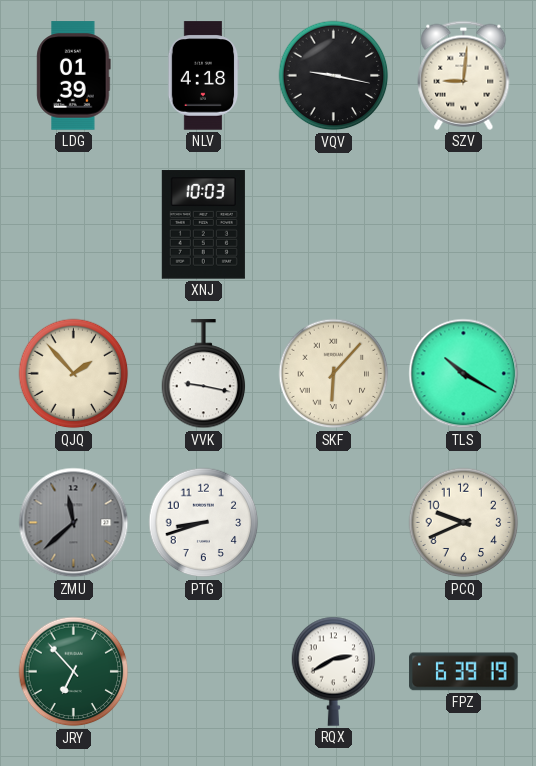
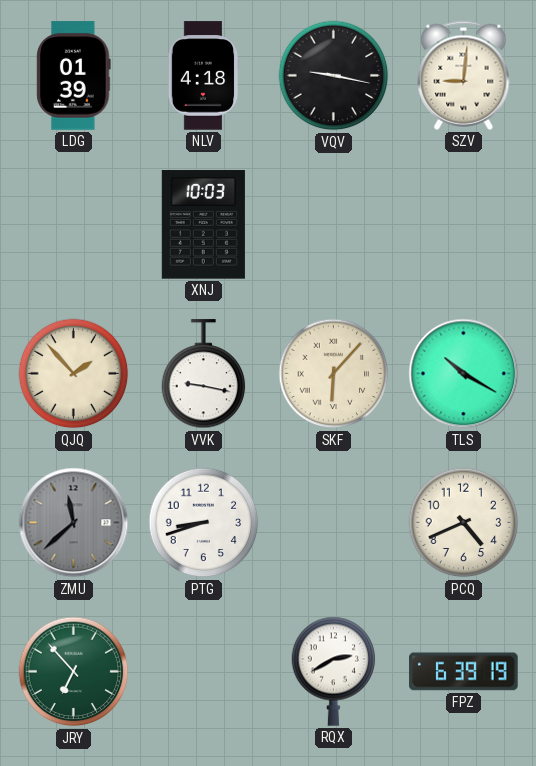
PCQ: 9:41 -> 4:41
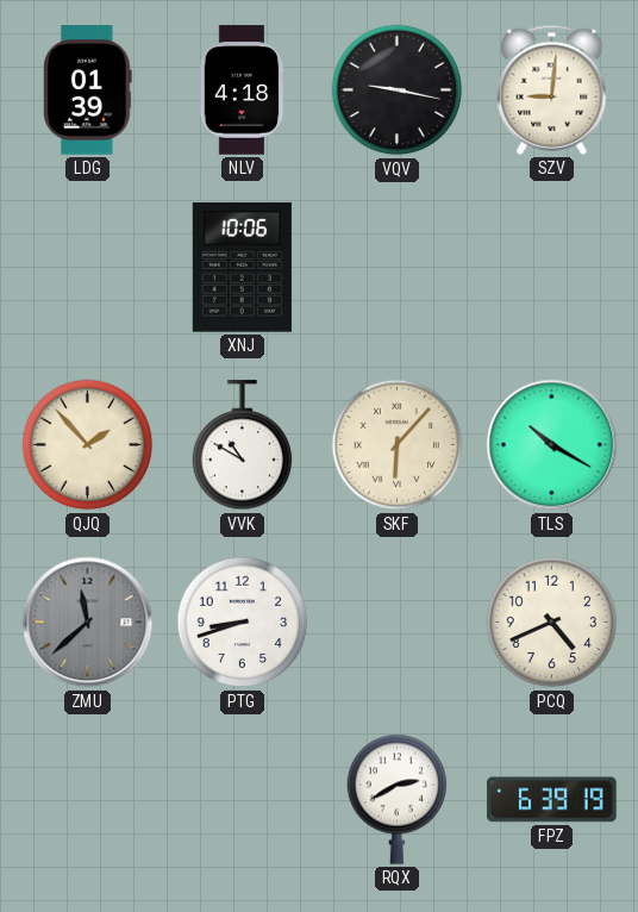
XNJ: 10:03 -> 10:06
VVK: 9:17 -> 10:50
JRY: 6:53 -> none
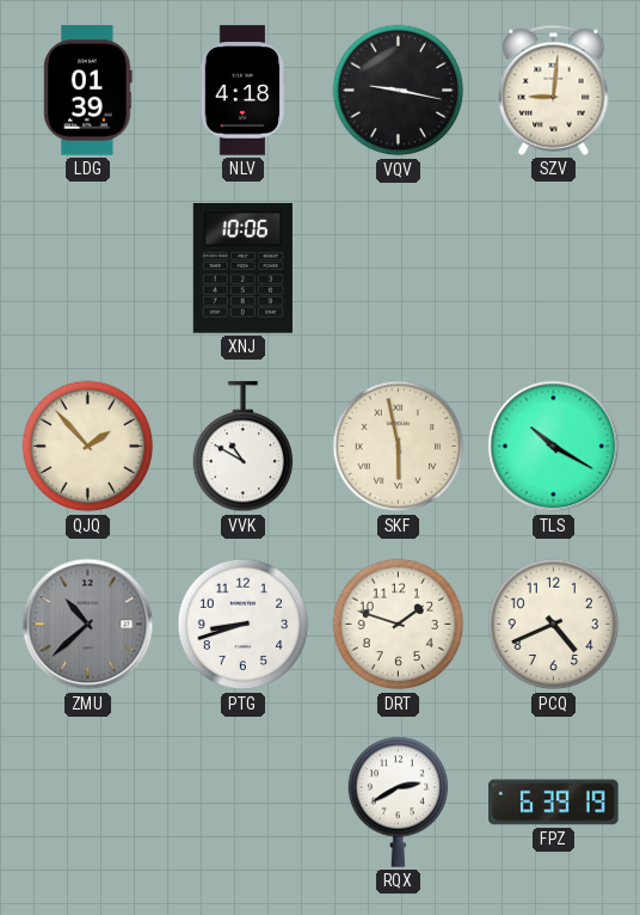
SKF: 6:07 -> 5:58
ZMU: 11:38 -> 10:38
DRT: none -> 1:48
